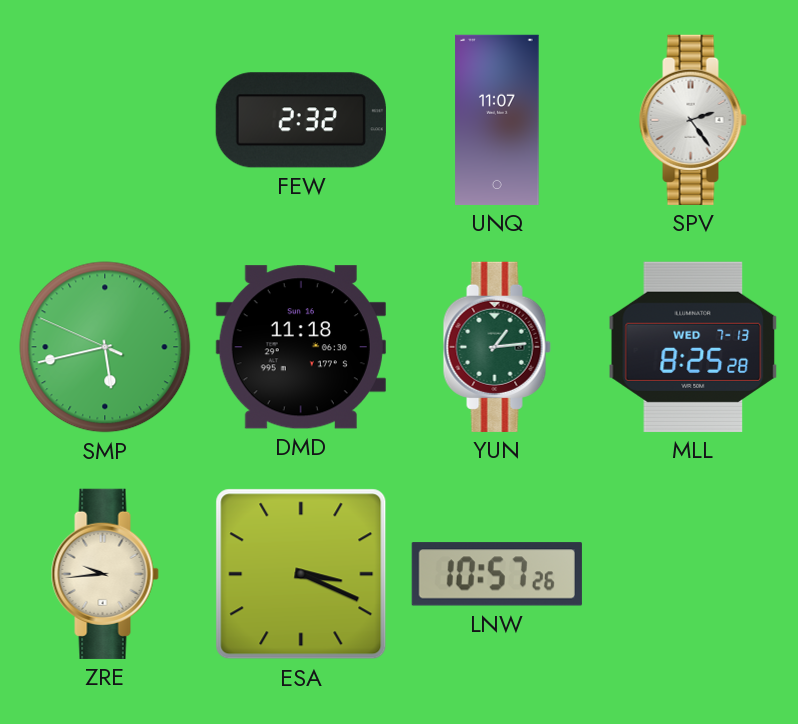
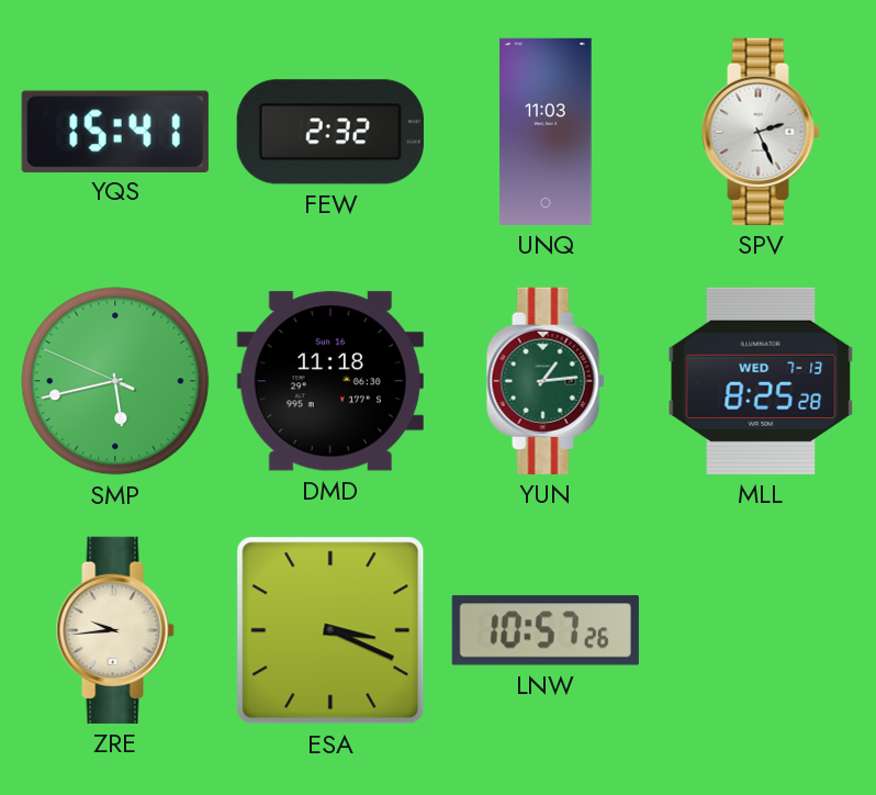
YQS: none -> 15:41
UNQ: 11:07 -> 11:03
SPV: 2:24 -> 2:26
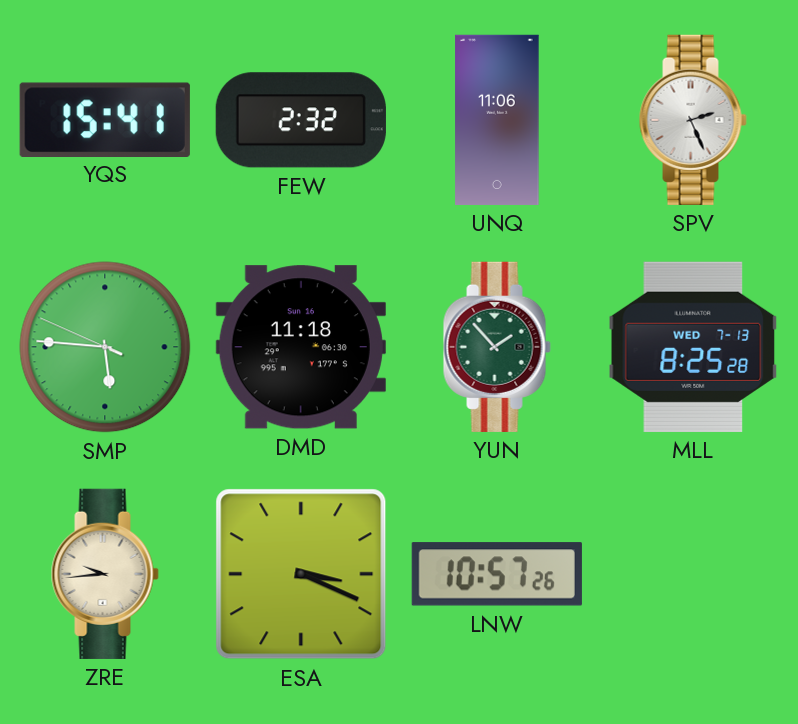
UNQ: 11:03 -> 11:06
SMP: 5:42 -> 5:45
YUN: 1:14 -> 1:53
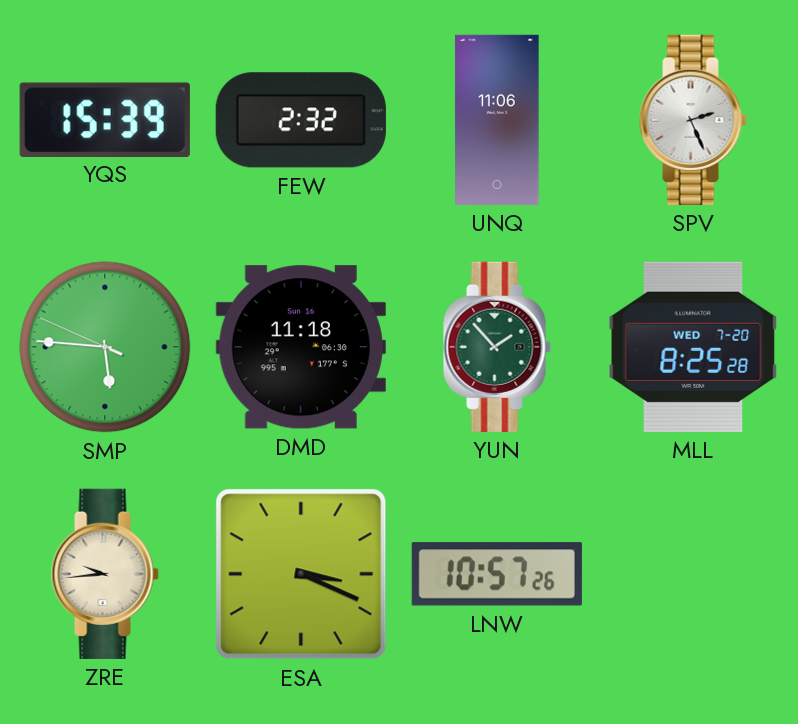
YQS: 15:41 -> 15:39
MLL date: WED 7-13 -> WED 7-20
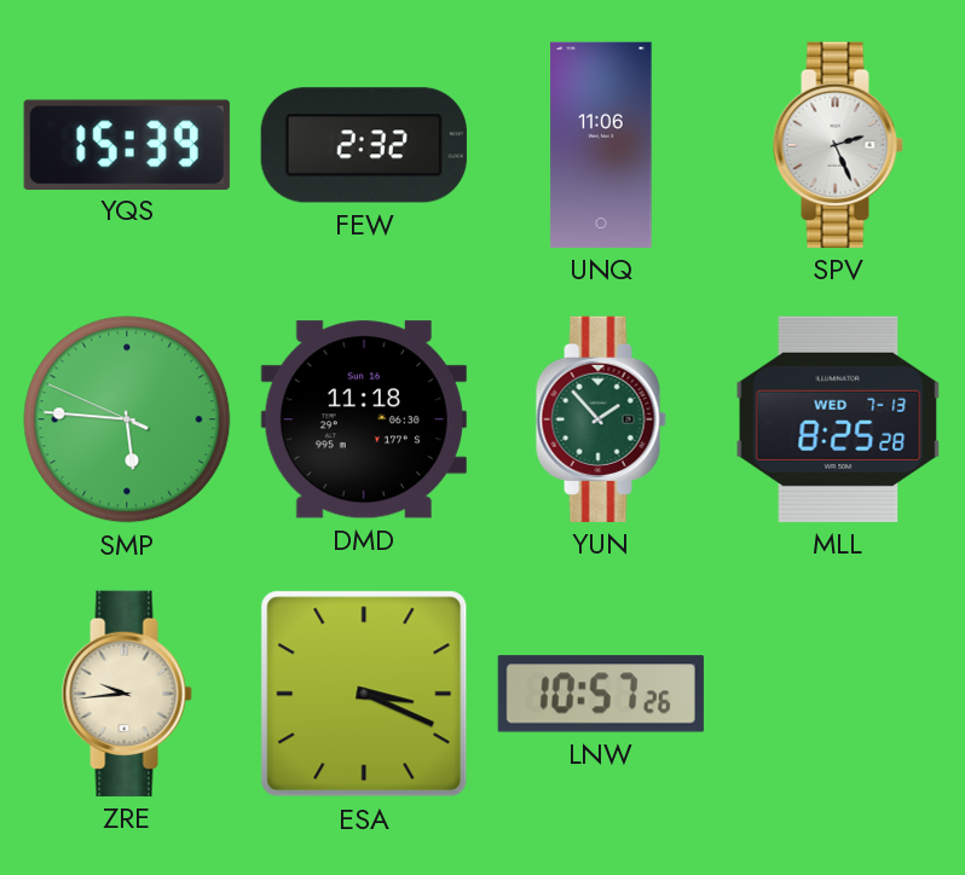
MLL date: WED 7-20 -> WED 7-13
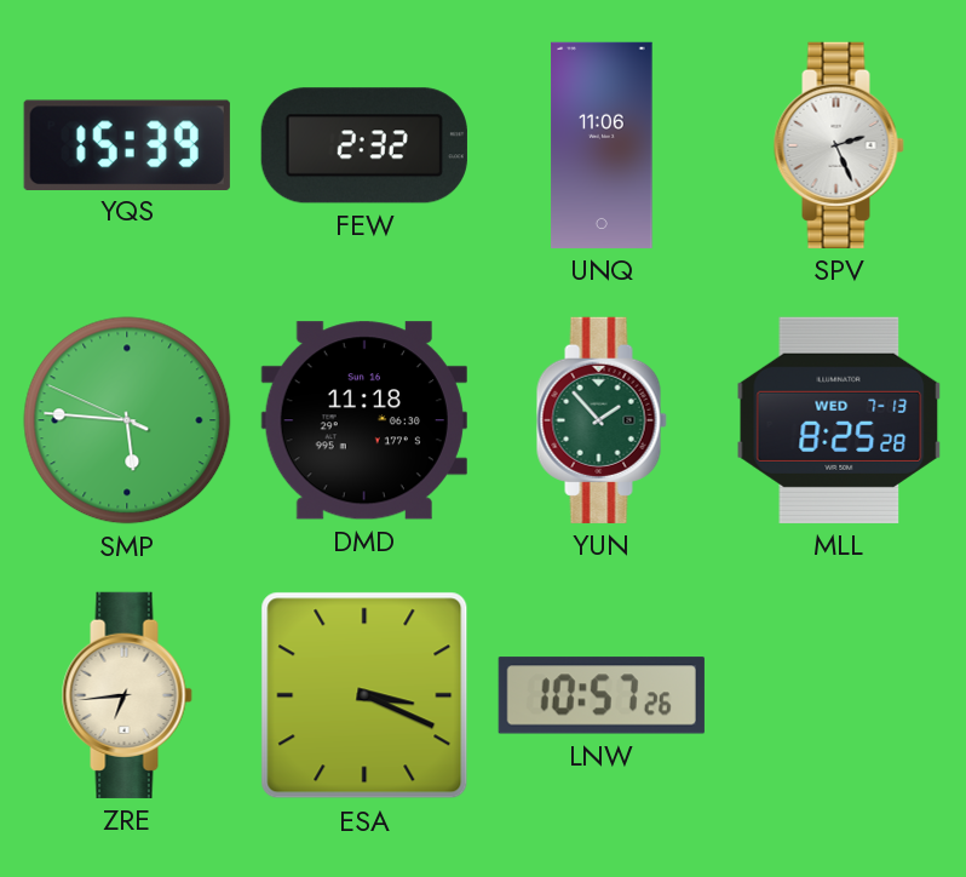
ZRE: 9:44 -> 6:44
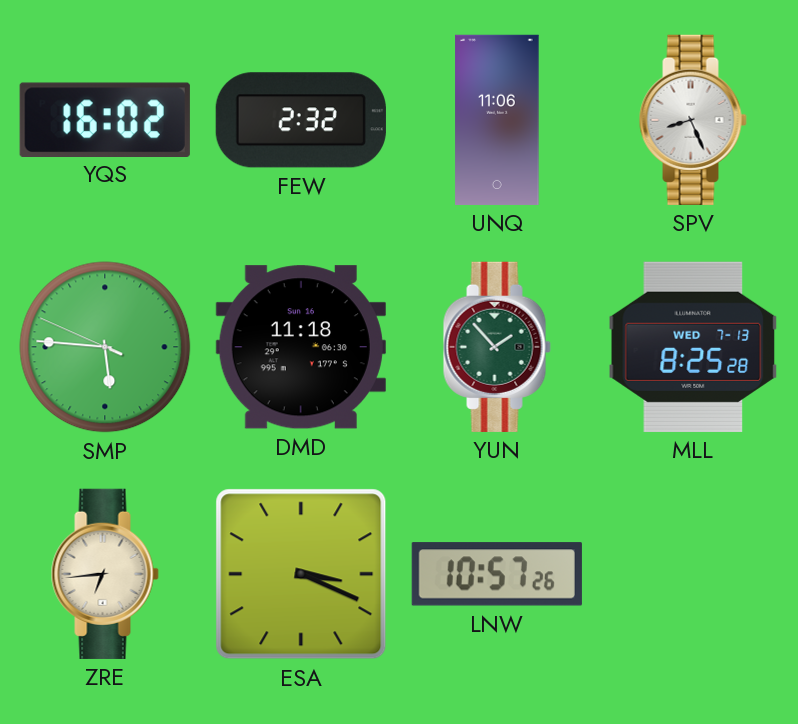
YQS: 15:39 -> 16:02
SPV: 2:26 -> 8:26
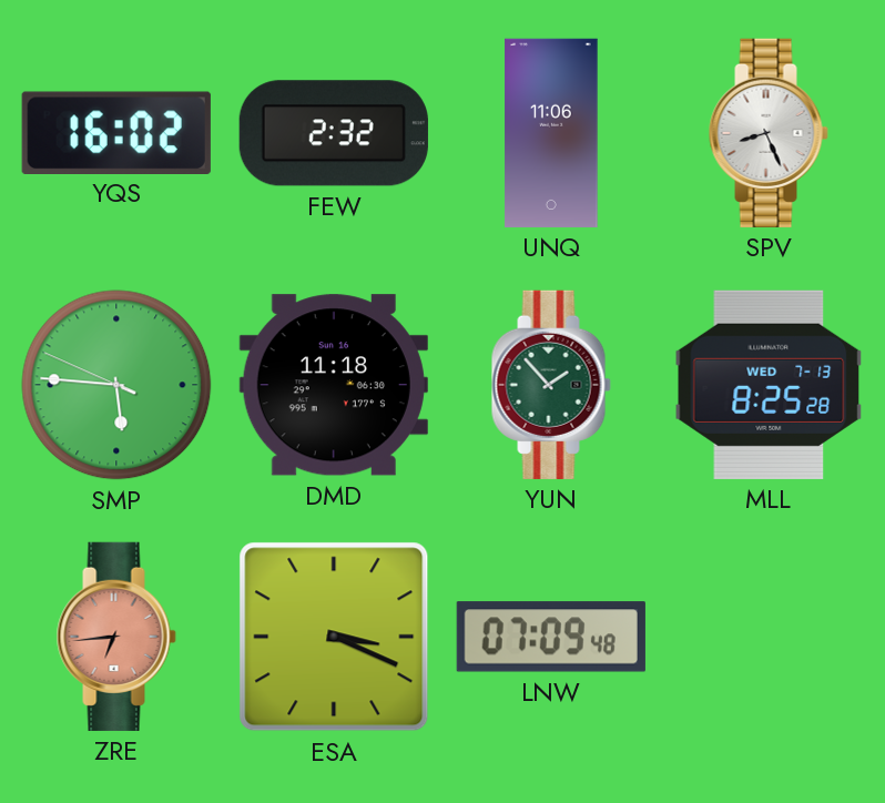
ZRE dial: cream -> salmon
LNW: 10:57 -> 07:09
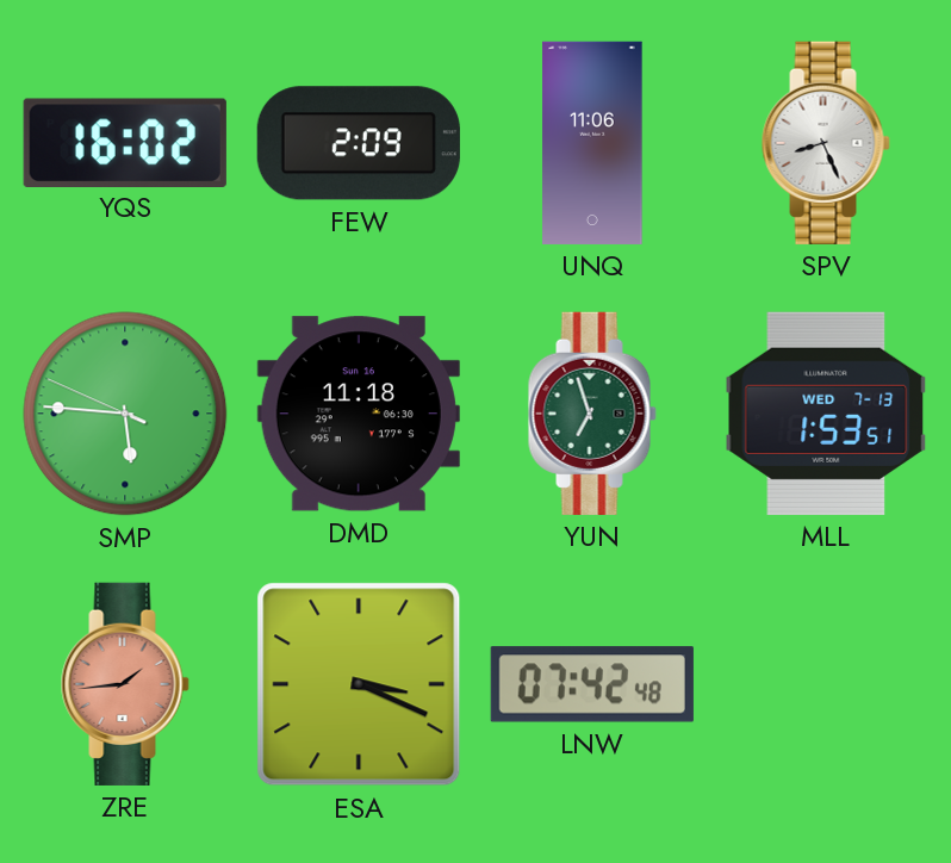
FEW: 2:32 -> 2:09
YUN: 1:53 -> 6:57
MLL: 8:25 -> 1:53
ZRE: 6:44 -> 1:44
LNW: 07:09 -> 07:42
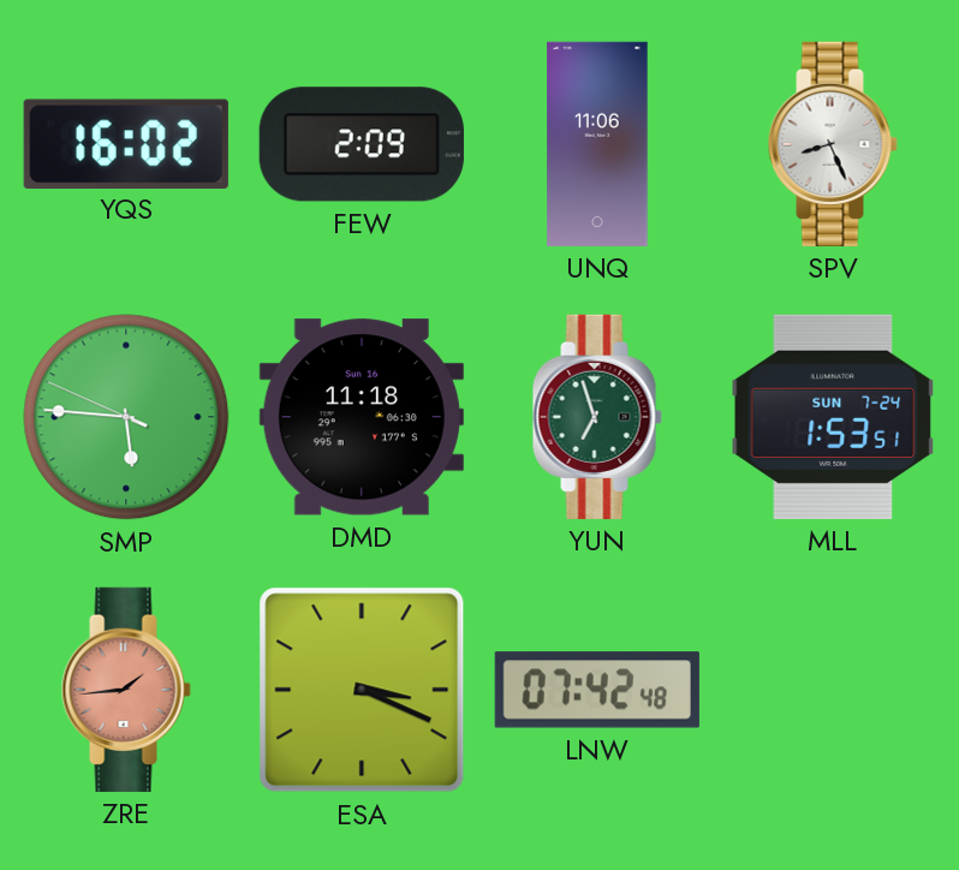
MLL date: WED 7-13 -> SUN 7-24
